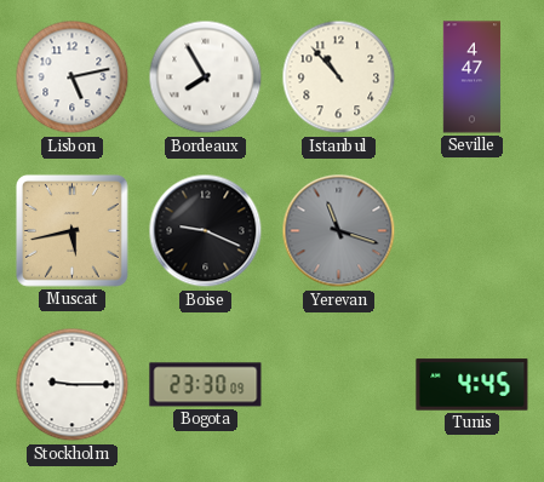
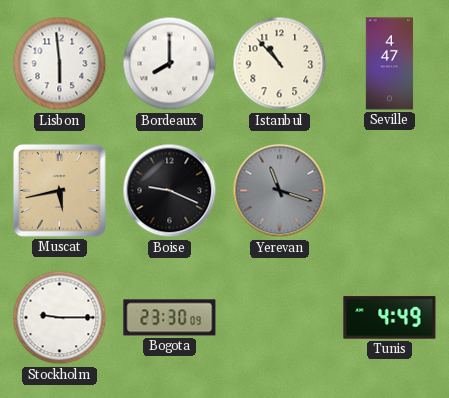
Lisbon: 5:13 -> 5:59
Bordeaux: 7:55 -> 8:00
Tunis: 4:45 -> 4:49
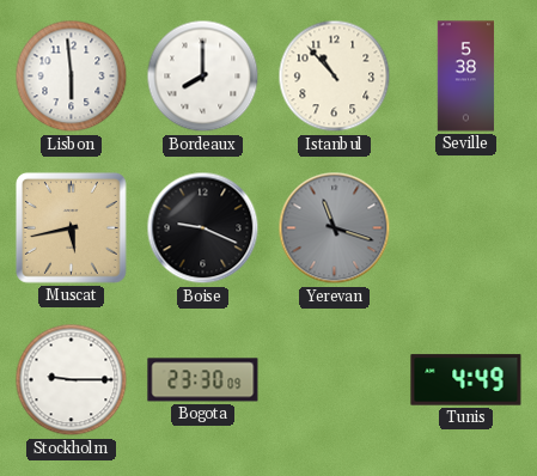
Seville: 4:47 -> 5:38
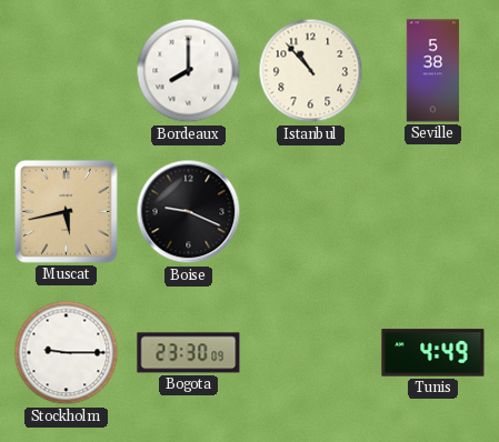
Lisbon: 5:59 -> none
Yerevan: 11:18 -> none
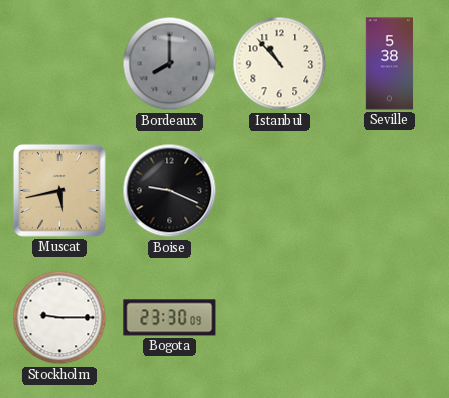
Bordeaux dial: white -> grey
Tunis: 4:49 -> none
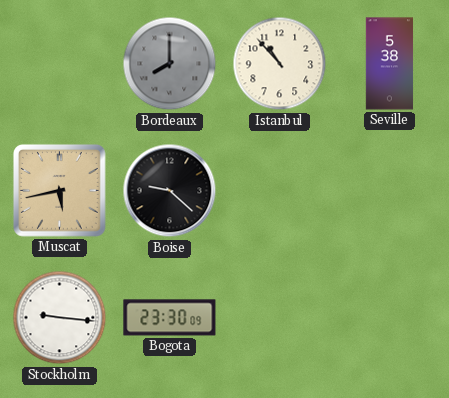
Boise: 9:19 -> 9:22
Stockholm: 9:15 -> 9:16
